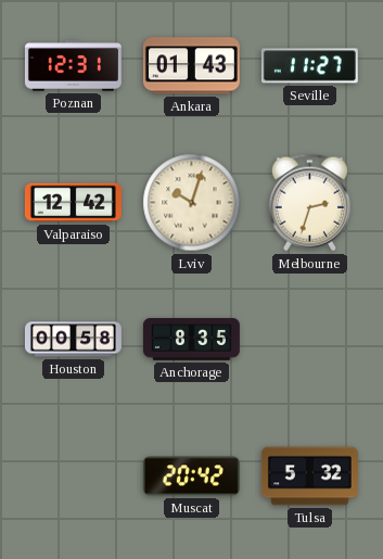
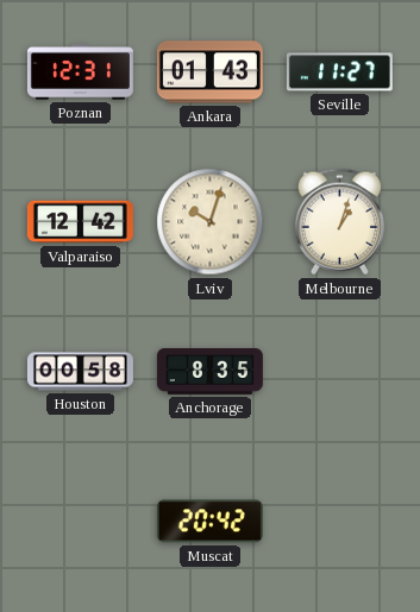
Melbourne: 2:33 -> 1:03
Tulsa: 5:32 -> none
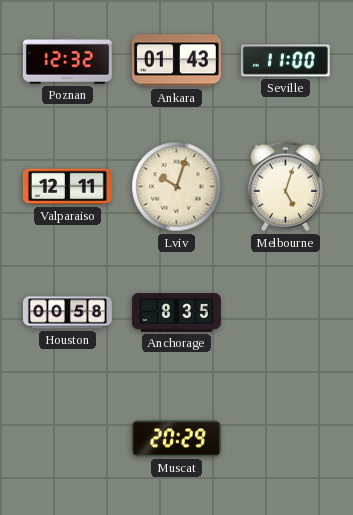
Poznan: 12:31 -> 12:32
Seville: 11:27 -> 11:00
Valparaiso: 12:42 -> 12:11
Melbourne: 1:03 -> 5:03
Muscat: 20:42 -> 20:29
